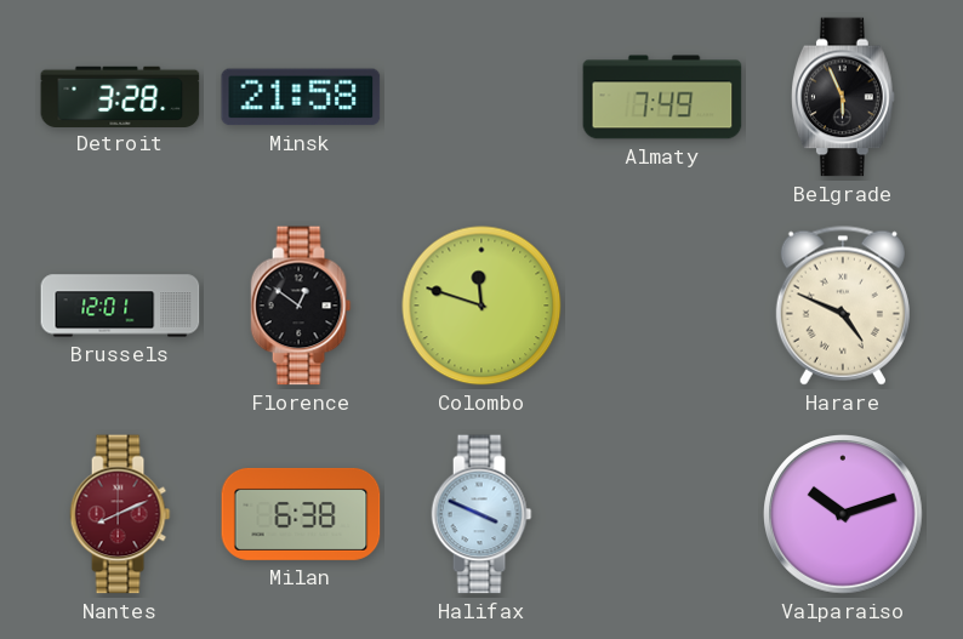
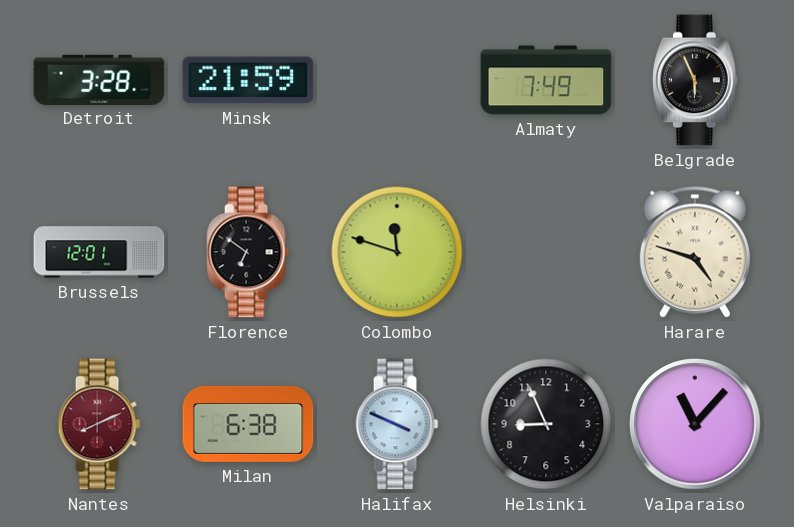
Minsk: 21:58 -> 21:59
Florence: 12:51 -> 6:51
Harare: 4:49 -> 4:48
Helsinki: none -> 8:56
Valparaiso: 10:12 -> 11:07
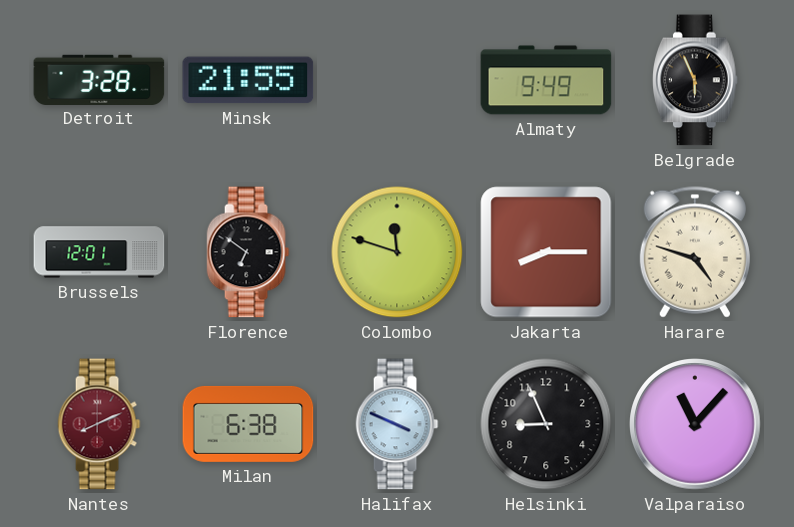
Minsk: 21:59 -> 21:55
Almaty: 7:49 -> 9:49
Jakarta: none -> 8:15
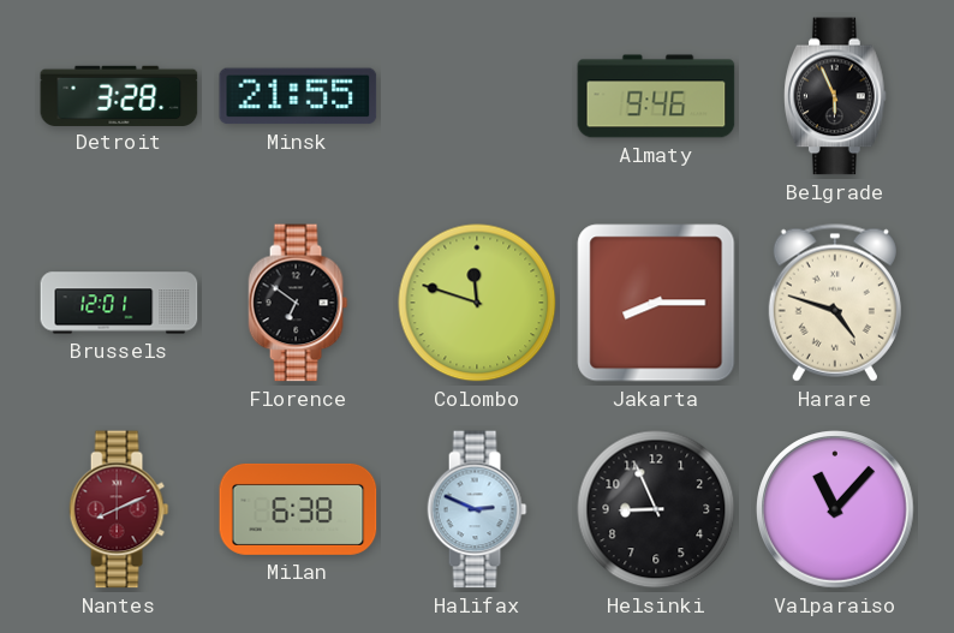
Almaty: 9:49 -> 9:46
Halifax: 3:49 -> 2:49
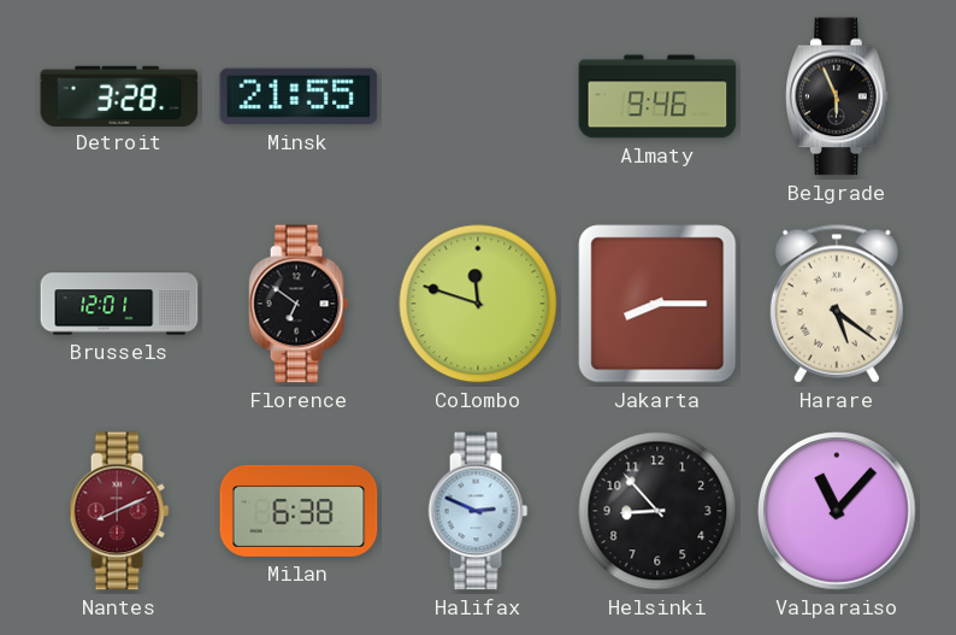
Harare: 4:48 -> 5:21
Helsinki: 8:56 -> 8:53
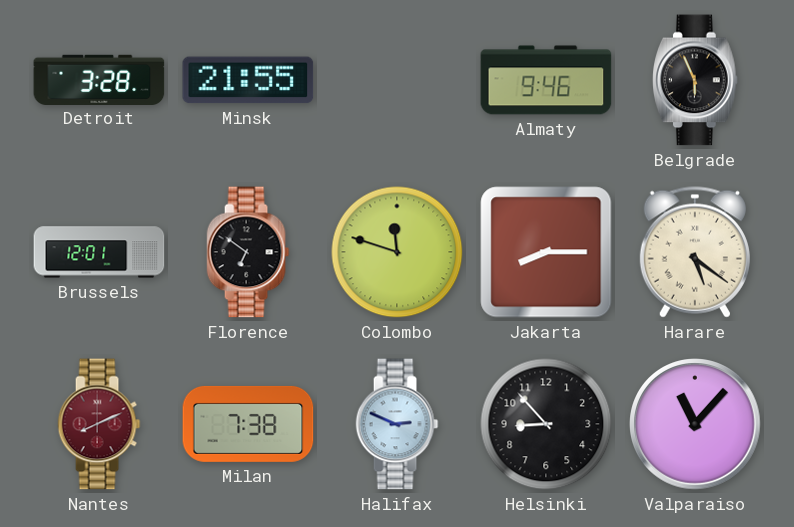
Milan: 6:38 -> 7:38
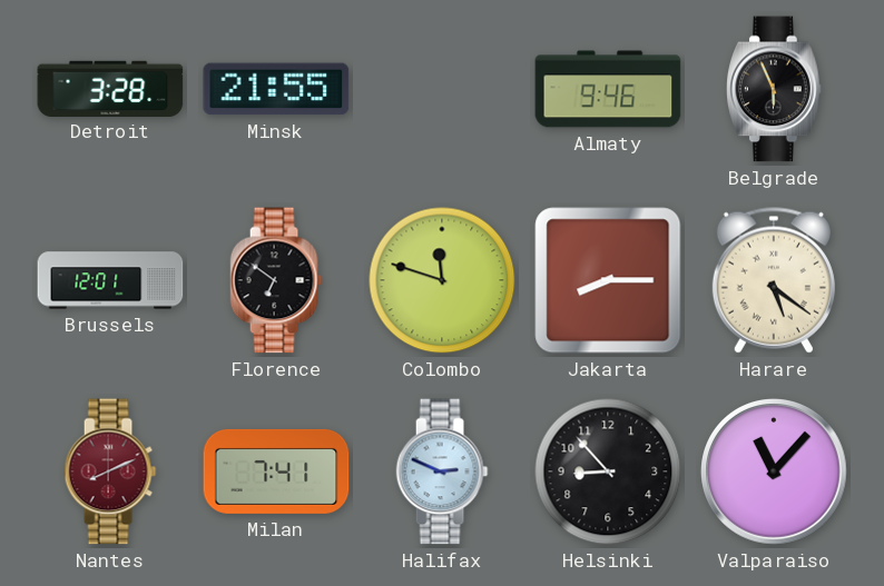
Milan: 7:38 -> 7:41
